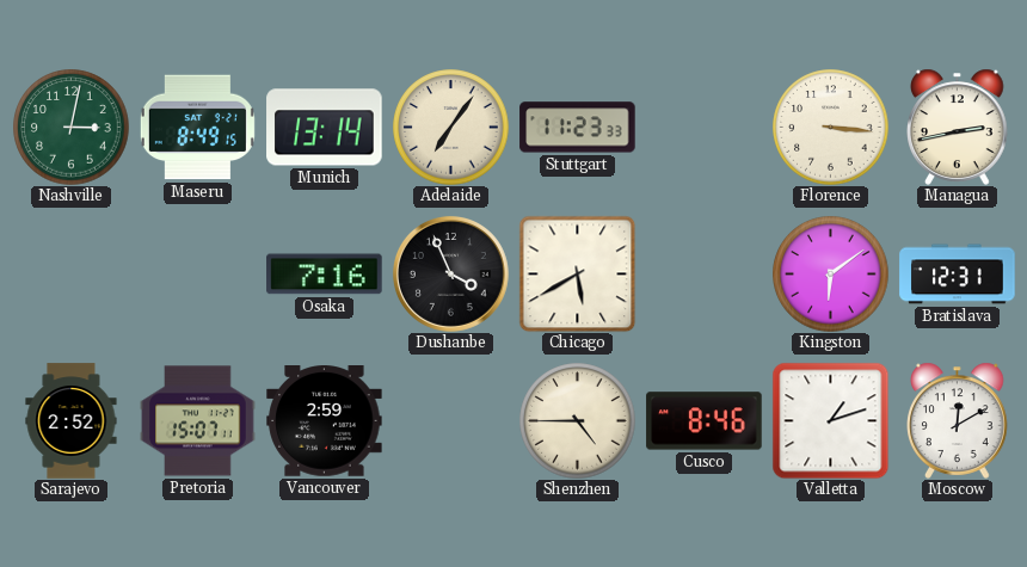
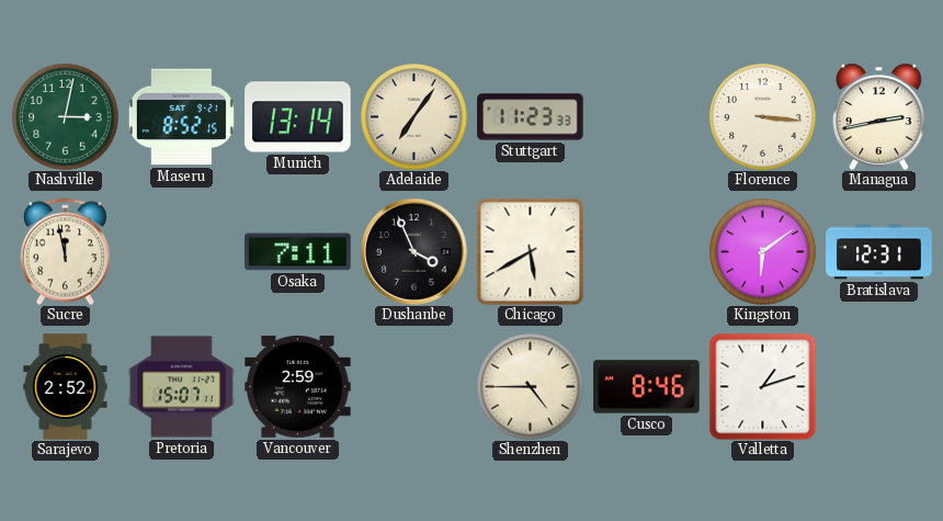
Maseru: 8:49 -> 8:52
Sucre: none -> 11:58
Osaka: 7:16 -> 7:11
Moscow: 12:10 -> none
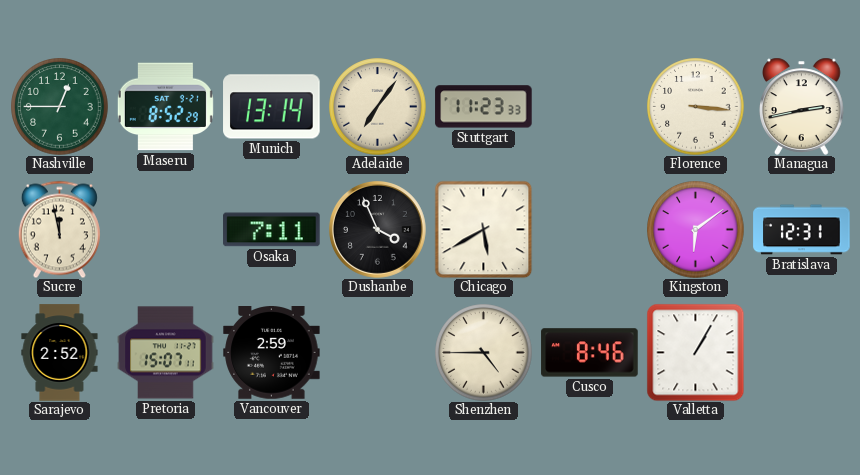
Nashville: 3:02 -> 12:45
Maseru: 8:52:15 -> 8:52:29
Valletta: 1:12 -> 1:05
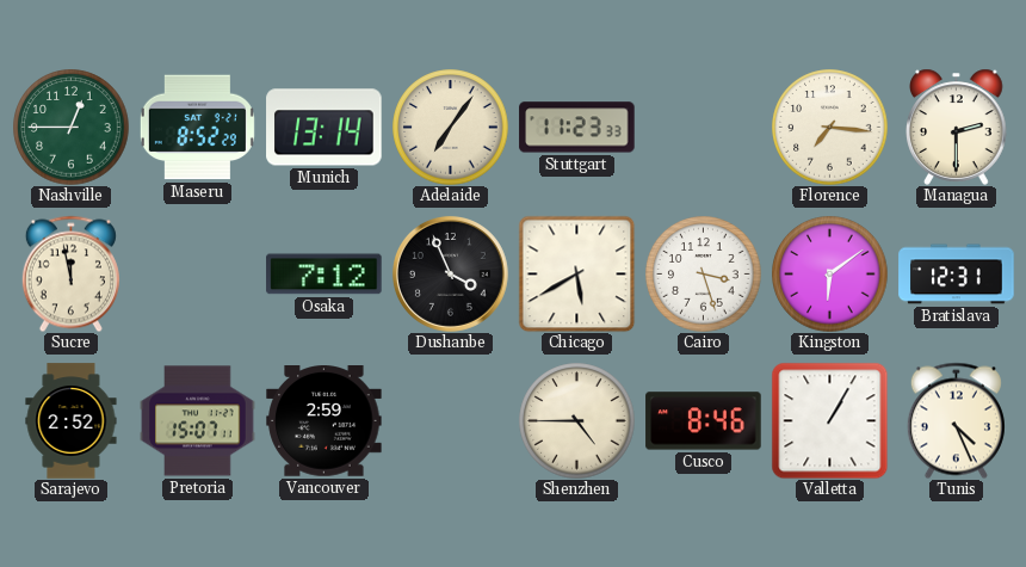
Florence: 3:16 -> 7:16
Managua: 2:43 -> 2:30
Osaka: 7:11 -> 7:12
Cairo: none -> 3:27
Tunis: none -> 4:26
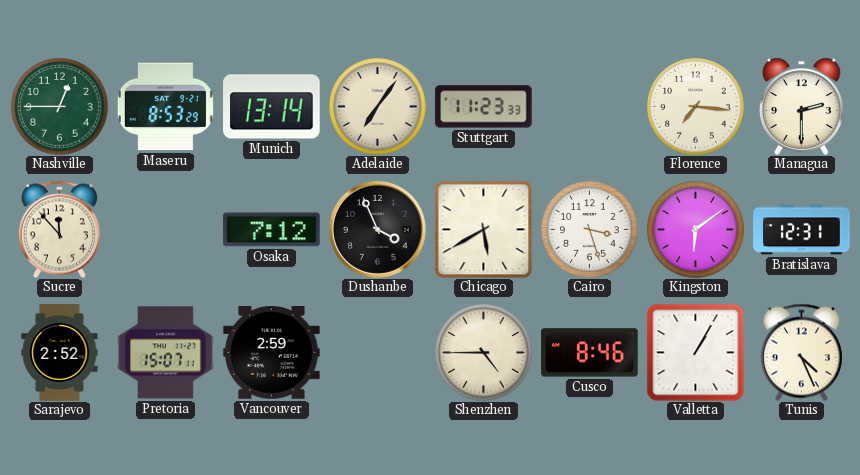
Maseru: 8:52 -> 8:53
Sucre: 11:58 -> 11:53
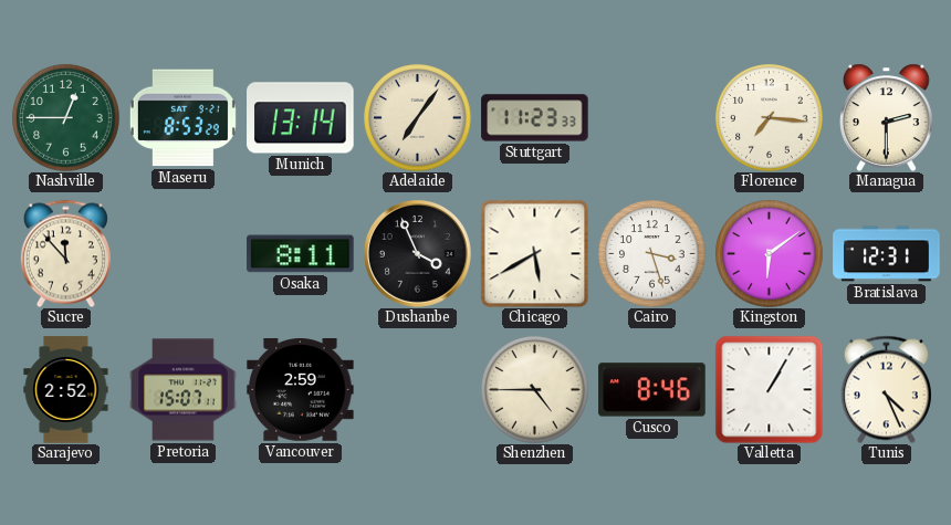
Osaka: 7:12 -> 8:11
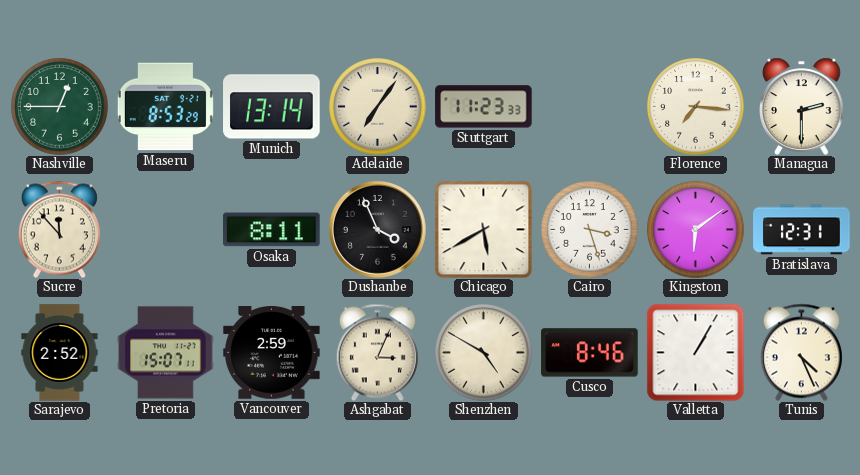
Ashgabat: none -> 3:04
Shenzhen: 4:45 -> 4:50
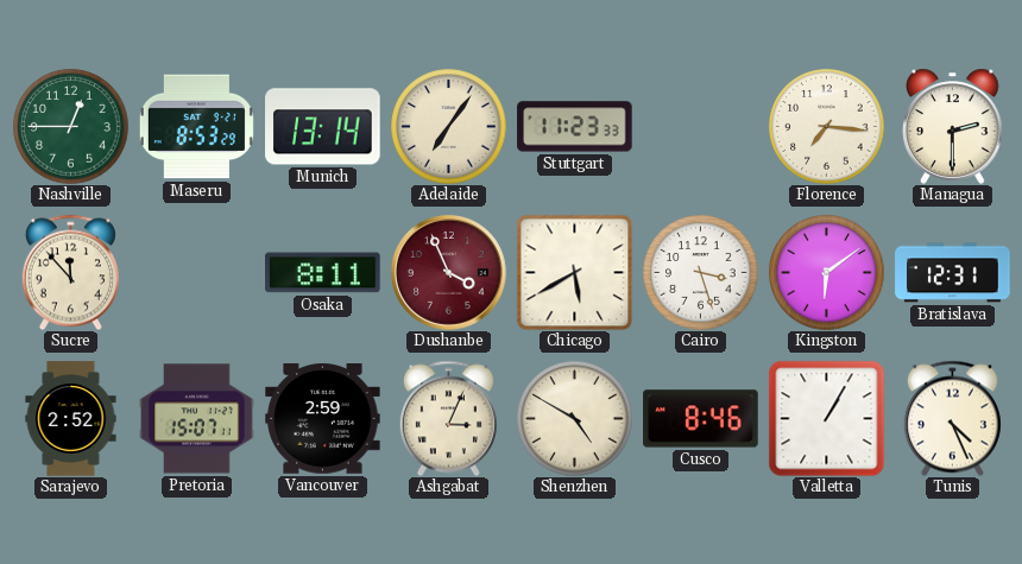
Dushanbe dial: black -> burgundy
